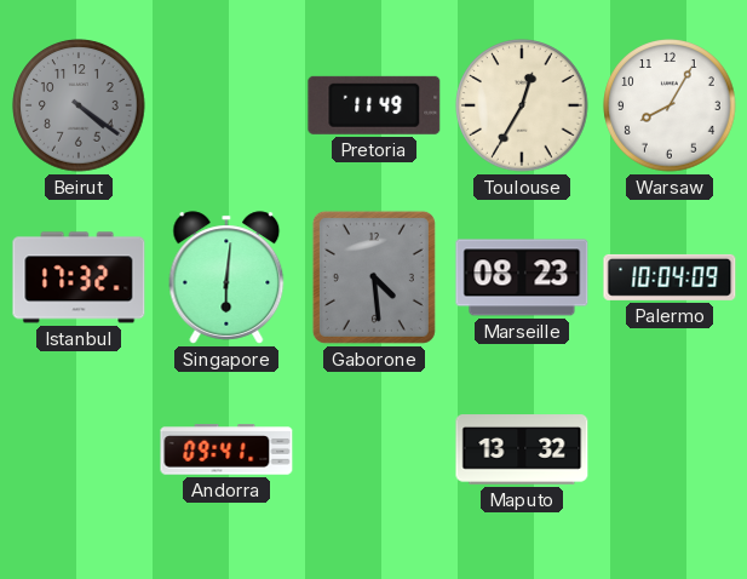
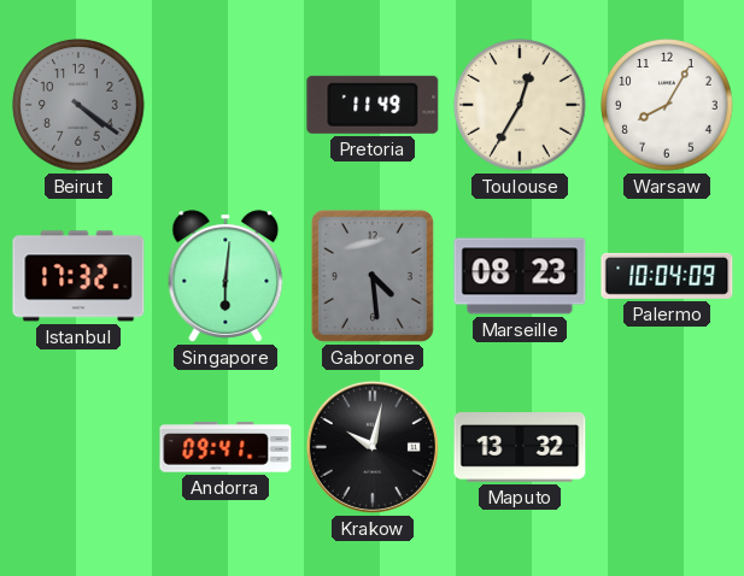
Krakow: none -> 10:02
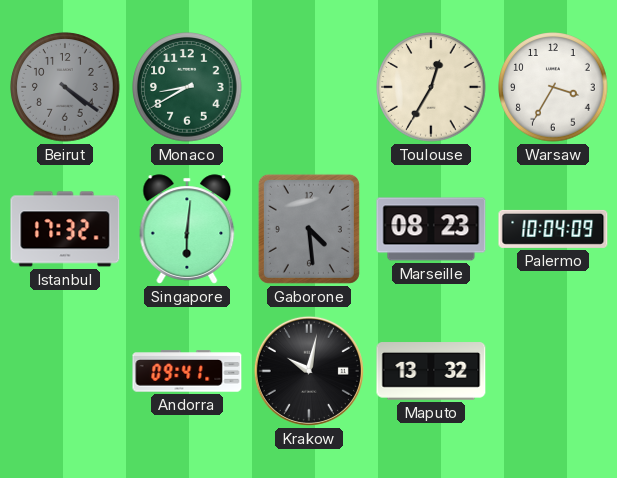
Monaco: none -> 8:40
Pretoria: 11:49 -> none
Warsaw: 8:05 -> 3:35
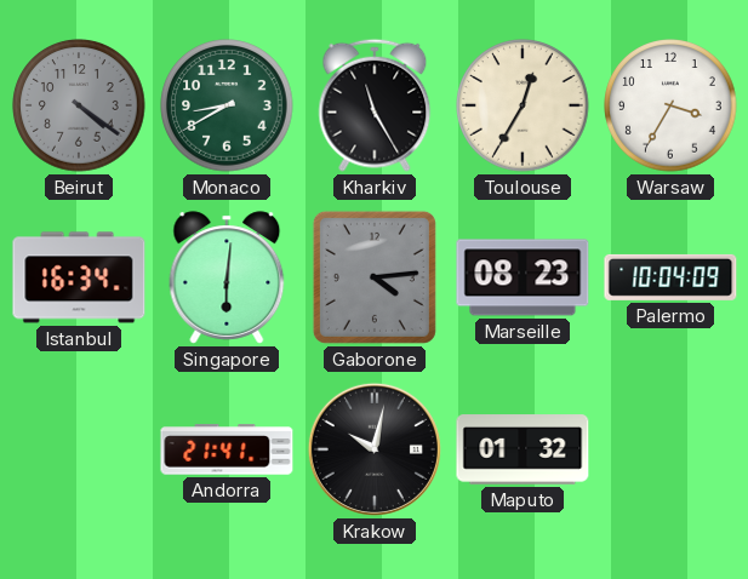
Kharkiv: none -> 11:25
Istanbul: 17:32 -> 16:34
Gaborone: 4:29 -> 4:14
Andorra: 09:41 -> 21:41
Maputo: 13:32 -> 01:32
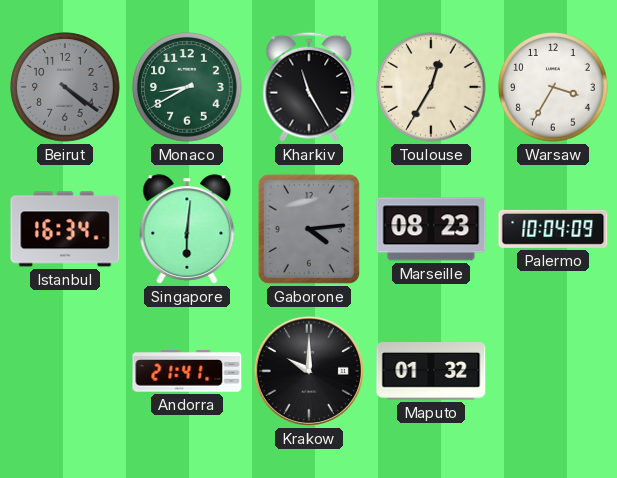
Krakow: 10:02 -> 10:00
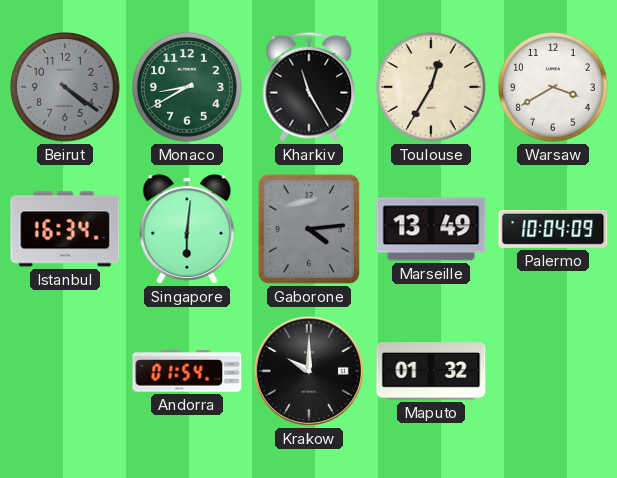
Warsaw: 3:35 -> 3:40
Marseille: 08:23 -> 13:49
Andorra: 21:41 -> 01:54
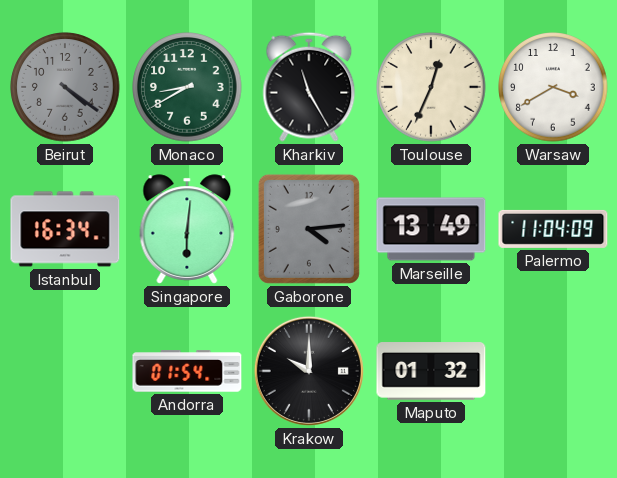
Toulouse: 12:35 -> 12:34
Palermo: 10:04 -> 11:04
